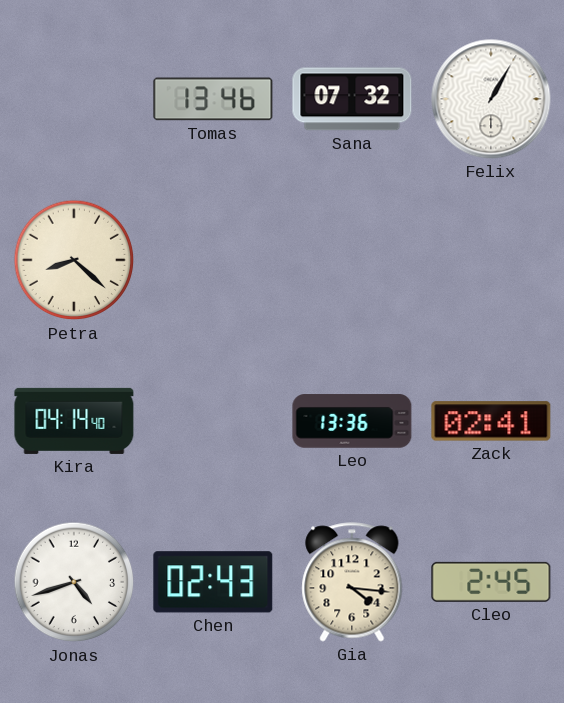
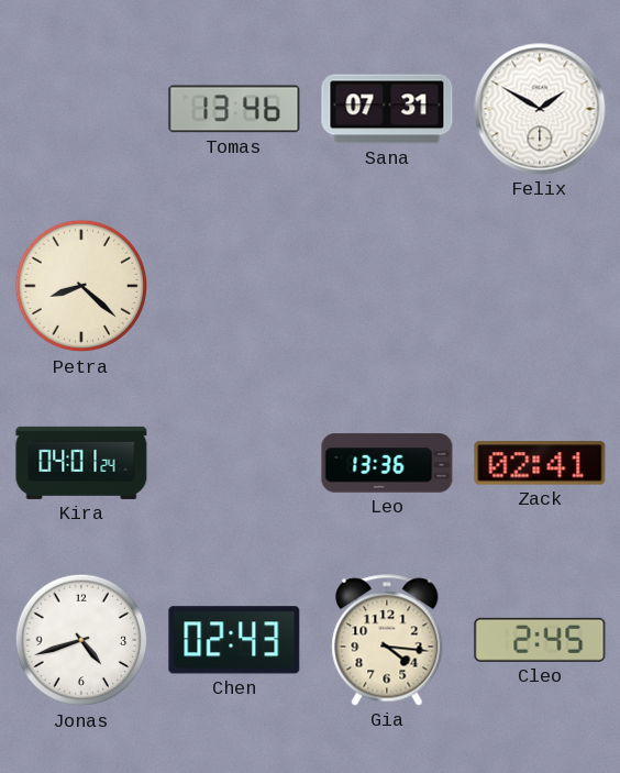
Sana: 07:32 -> 07:31
Felix: 1:05 -> 1:50
Kira: 04:14 -> 04:01
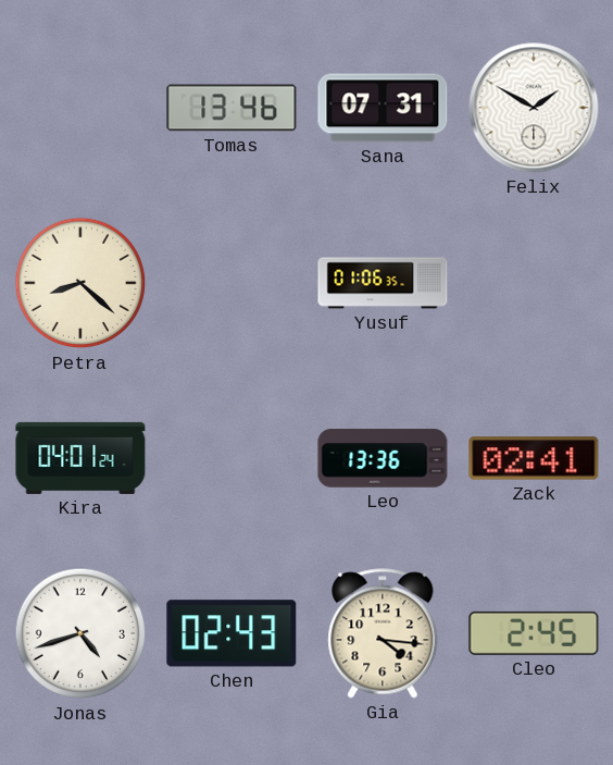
Yusuf: none -> 01:06
